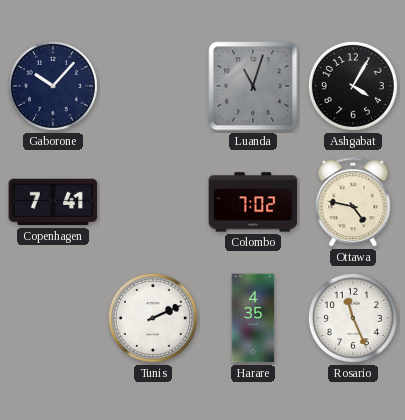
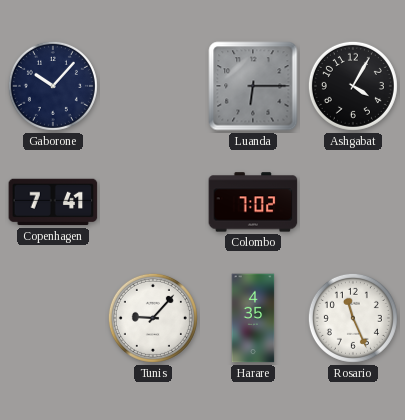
Luanda: 11:03 -> 6:15
Ottawa: 4:47 -> none
Tunis: 2:11 -> 9:07
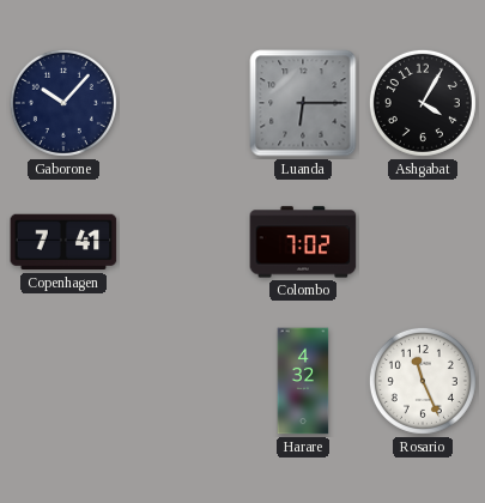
Tunis: 9:07 -> none
Harare: 4:35 -> 4:32
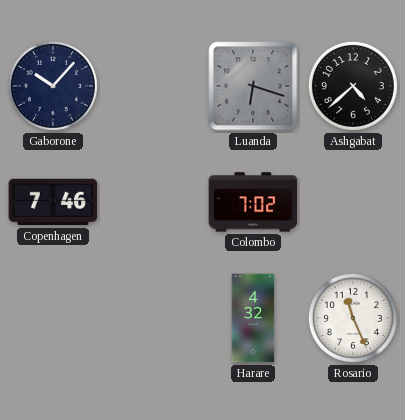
Luanda: 6:15 -> 6:18
Ashgabat: 4:05 -> 4:38
Copenhagen: 7:41 -> 7:46
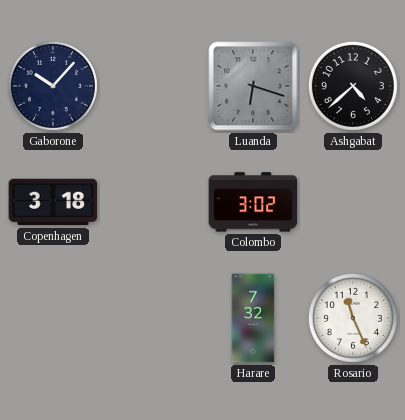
Copenhagen: 7:46 -> 3:18
Colombo: 7:02 -> 3:02
Harare: 4:32 -> 7:32
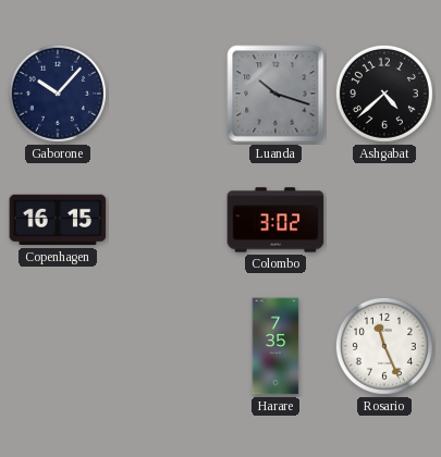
Luanda: 6:18 -> 10:18
Copenhagen: 3:18 -> 16:15
Harare: 7:32 -> 7:35
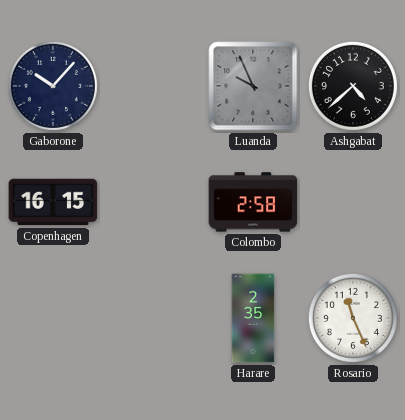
Luanda: 10:18 -> 9:56
Colombo: 3:02 -> 2:58
Harare: 7:35 -> 2:35
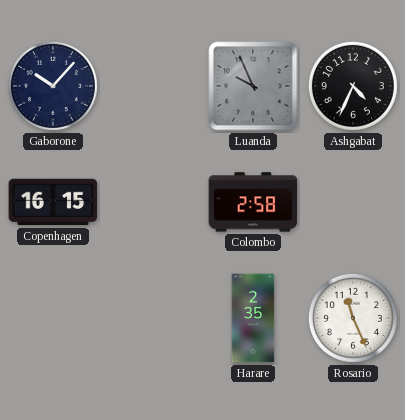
Ashgabat: 4:38 -> 4:34
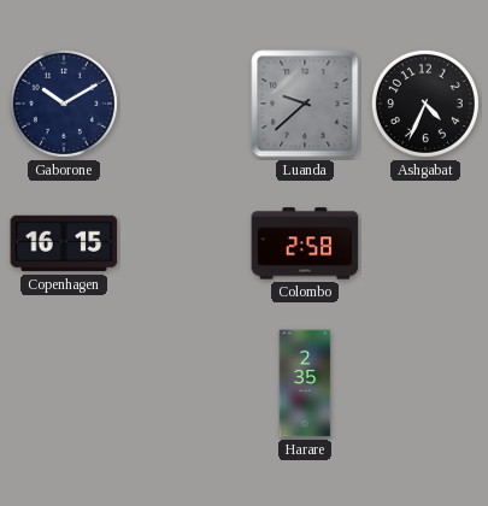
Gaborone: 10:07 -> 10:10
Luanda: 9:56 -> 9:38
Rosario: 11:26 -> none
